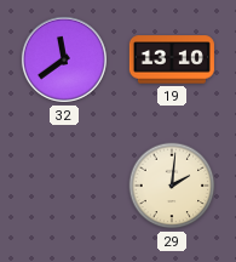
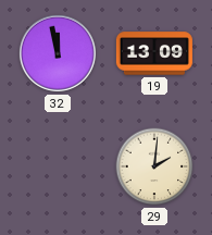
32: 11:39 -> 11:58
19: 13:10 -> 13:09
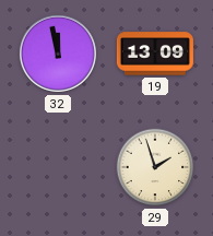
29: 2:01 -> 1:57
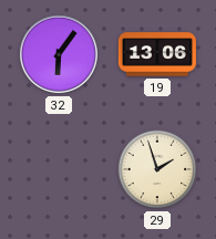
32: 11:58 -> 6:06
19: 13:09 -> 13:06
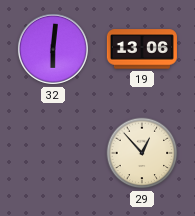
32: 6:06 -> 6:01
29: 1:57 -> 12:53
